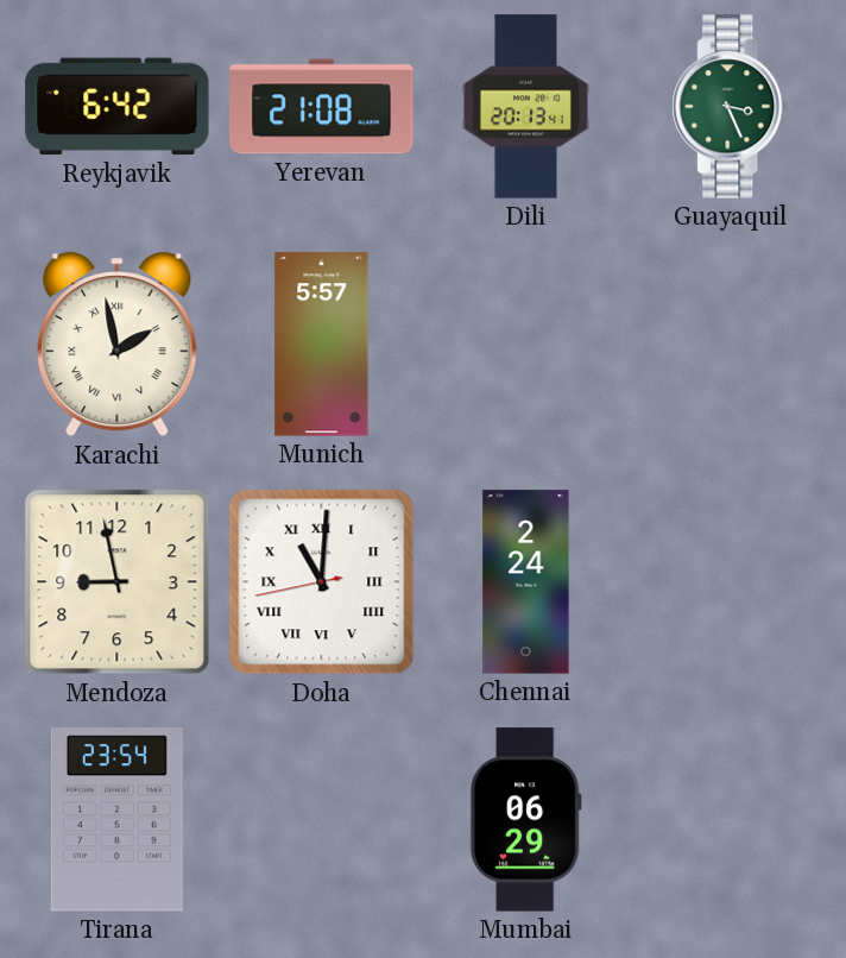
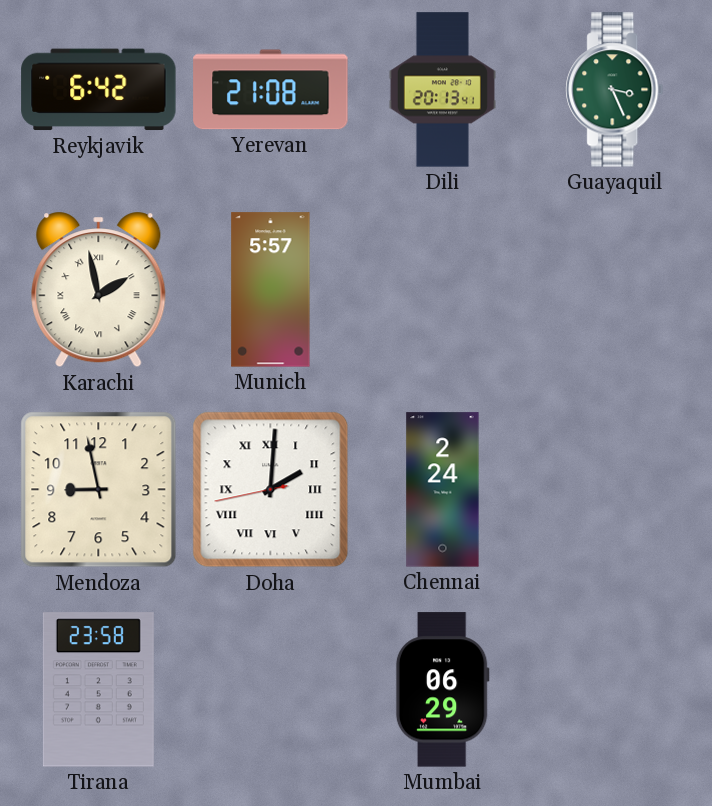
Doha: 11:00 -> 2:00
Tirana: 23:54 -> 23:58
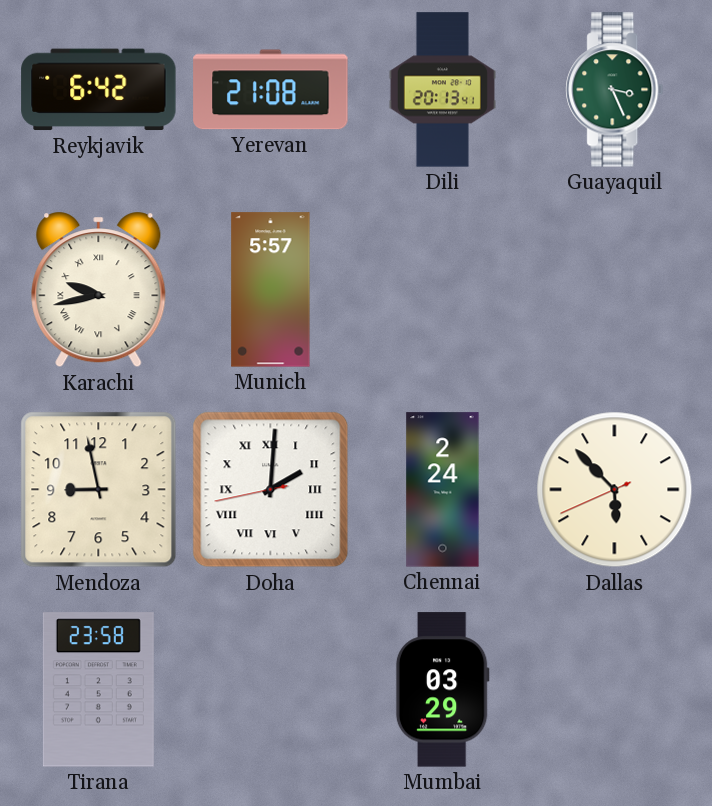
Karachi: 1:58 -> 9:43
Dallas: none -> 5:52
Mumbai: 06:29 -> 03:29
